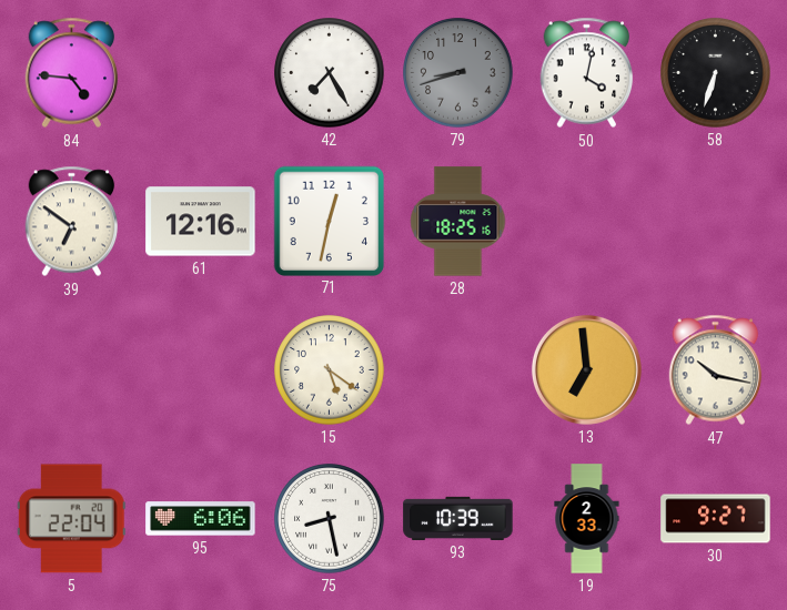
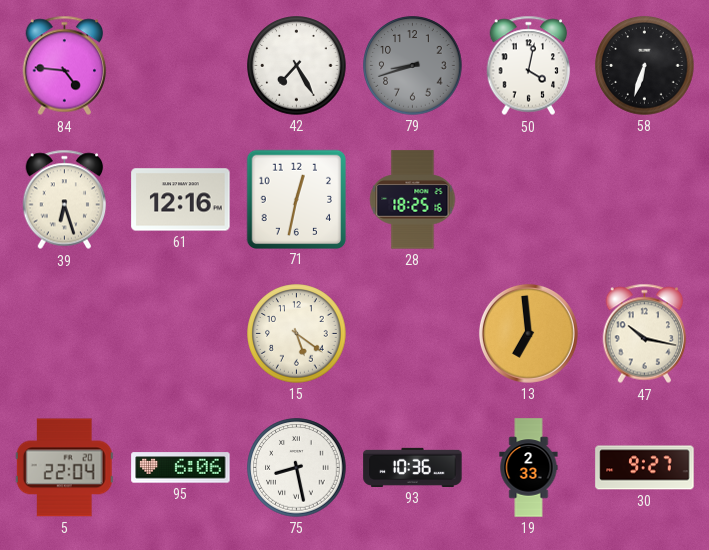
39: 6:51 -> 6:27
93: 10:39 -> 10:36
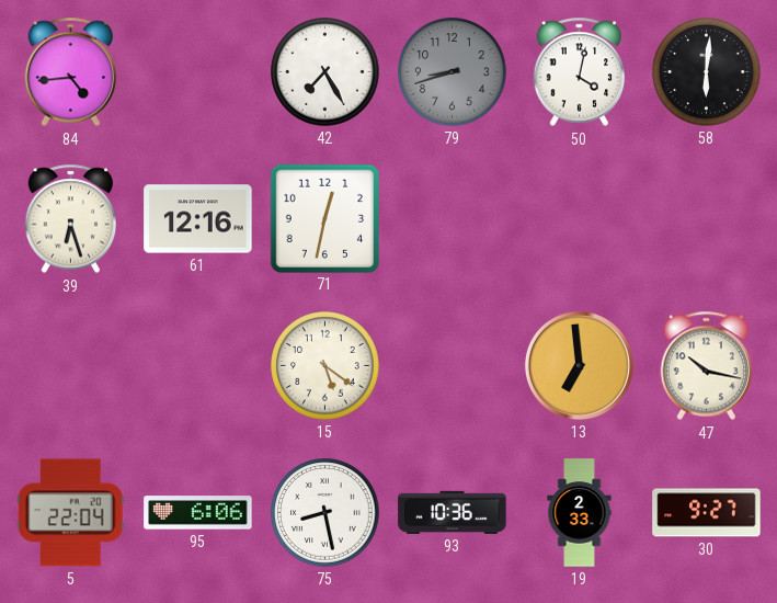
84: 4:46 -> 4:44
58: 6:33 -> 6:01
28: 18:25 -> none
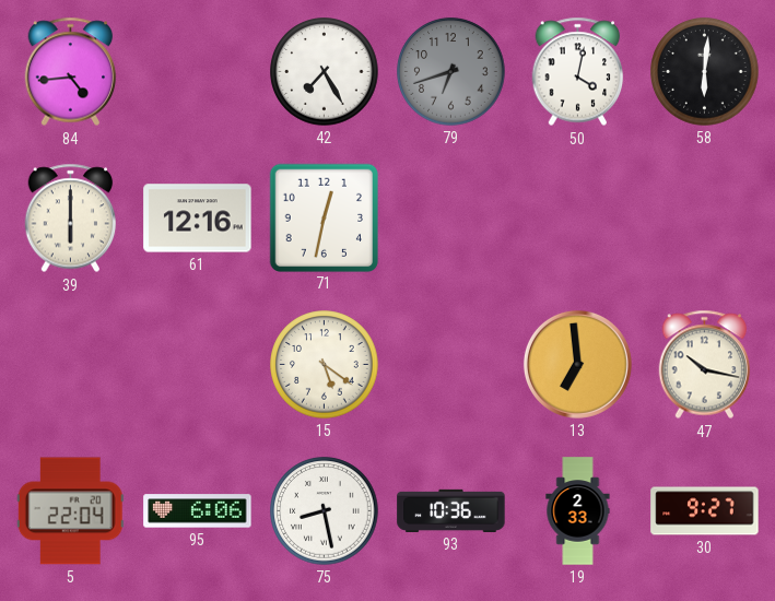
79: 8:42 -> 6:42
39: 6:27 -> 6:00
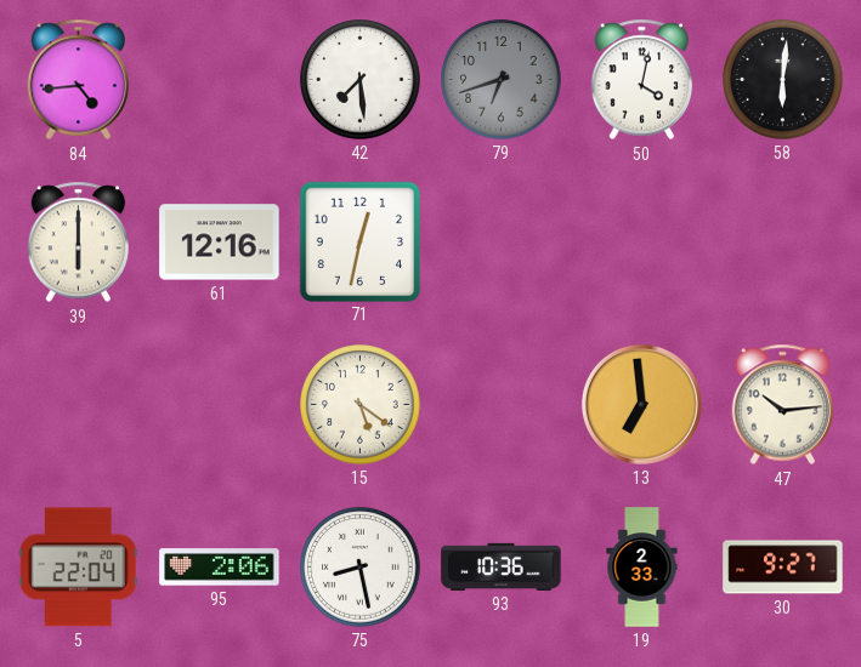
42: 7:25 -> 7:29
47: 10:17 -> 10:14
95: 6:06 -> 2:06
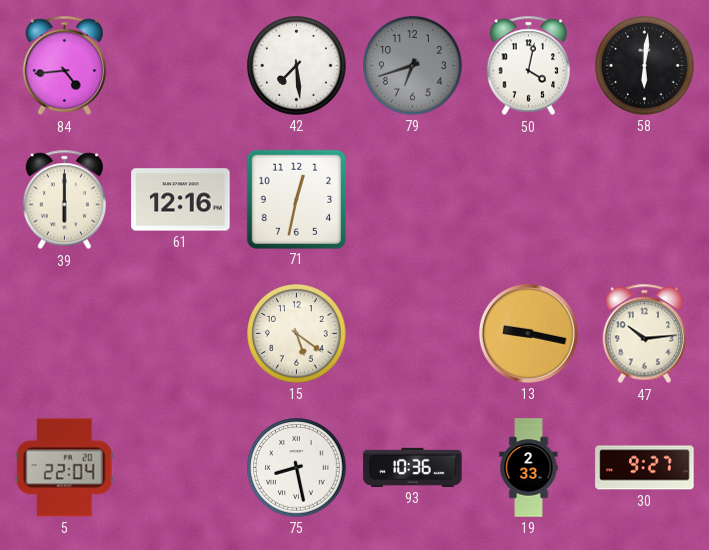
13: 6:59 -> 9:17
95: 2:06 -> none
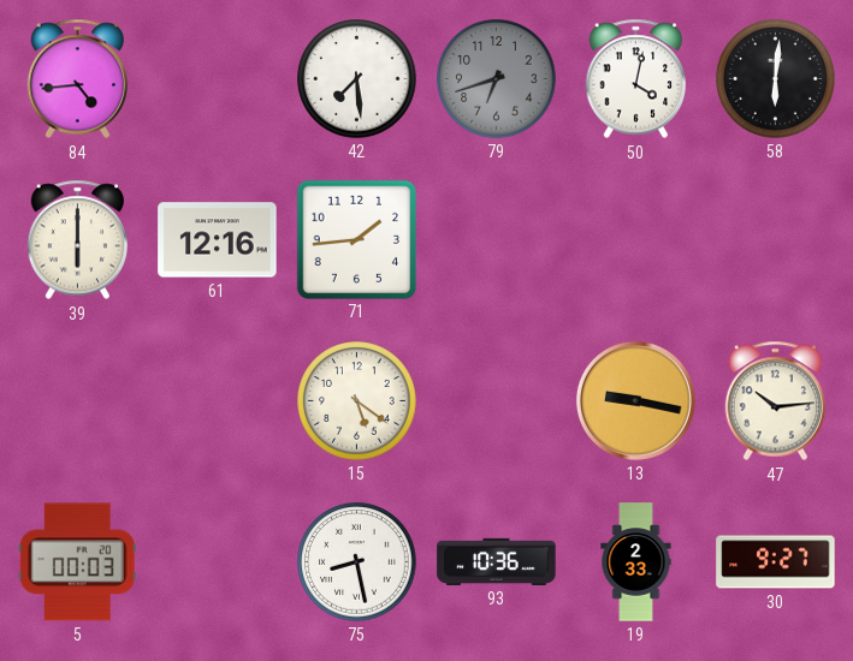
71: 12:32 -> 1:44
5: 22:04 -> 00:03
